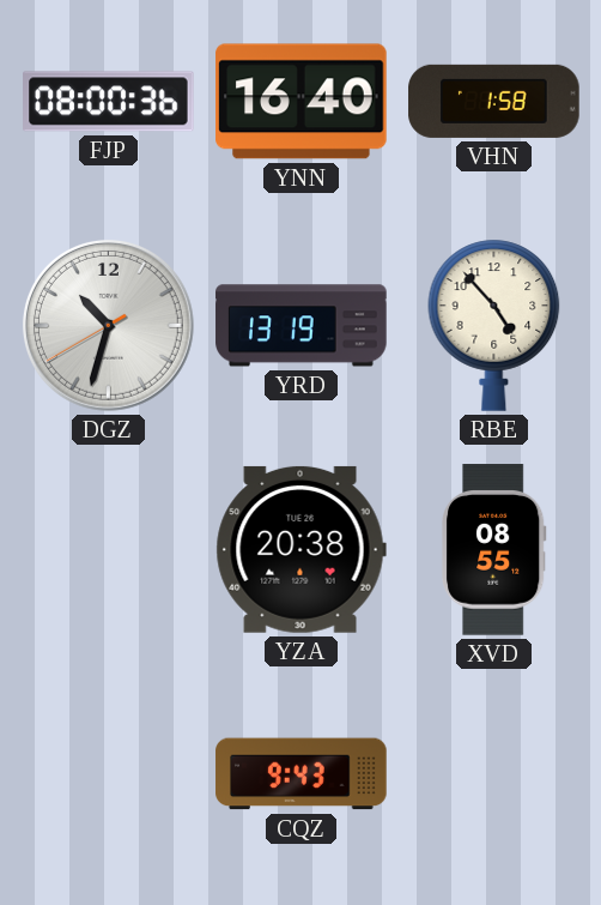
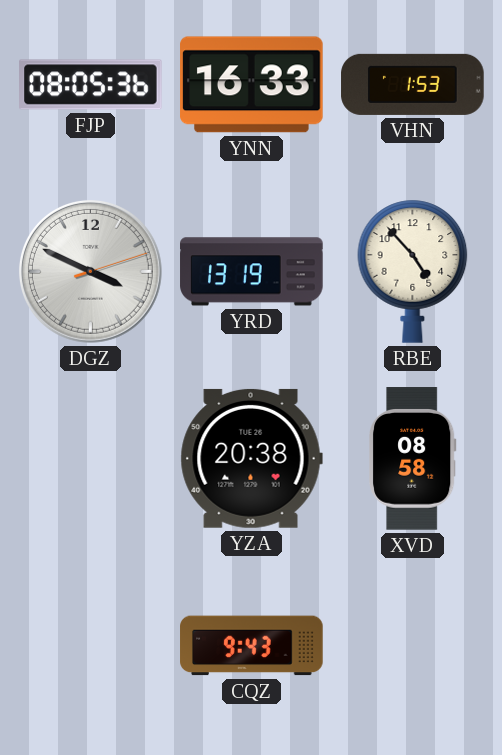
FJP: 08:00 -> 08:05
YNN: 16:40 -> 16:33
VHN: 1:58 -> 1:53
DGZ: 10:32 -> 3:49
XVD: 08:55 -> 08:58
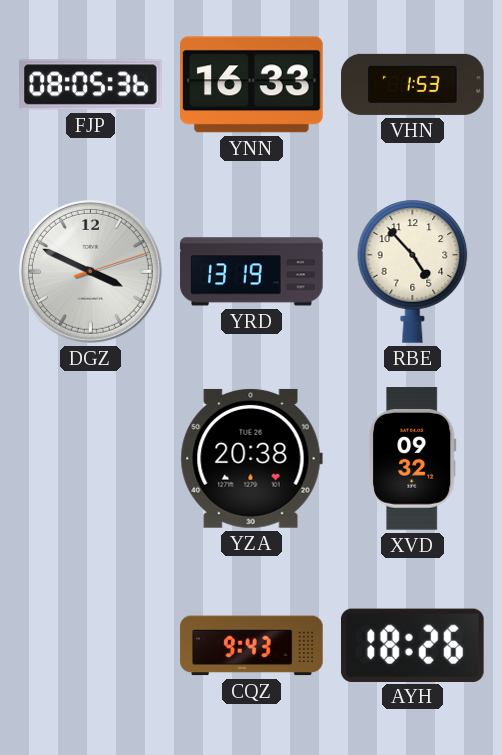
XVD: 08:58 -> 09:32
AYH: none -> 18:26
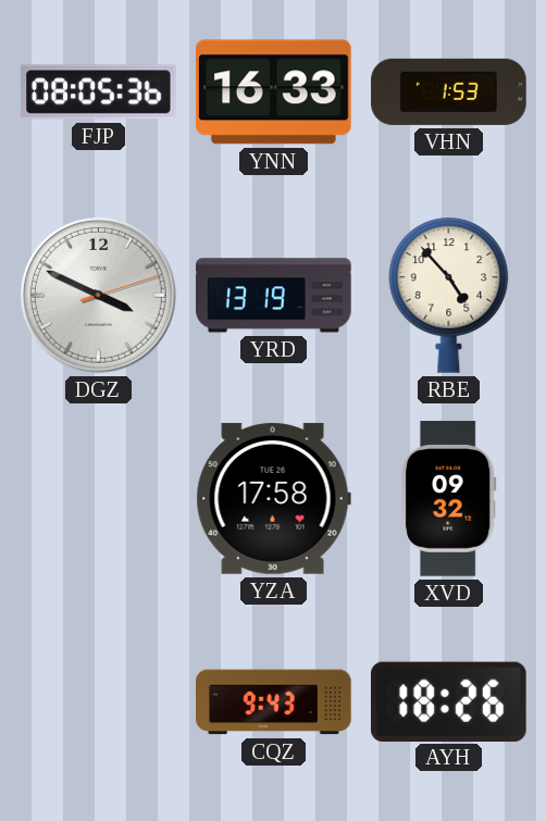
YZA: 20:38 -> 17:58
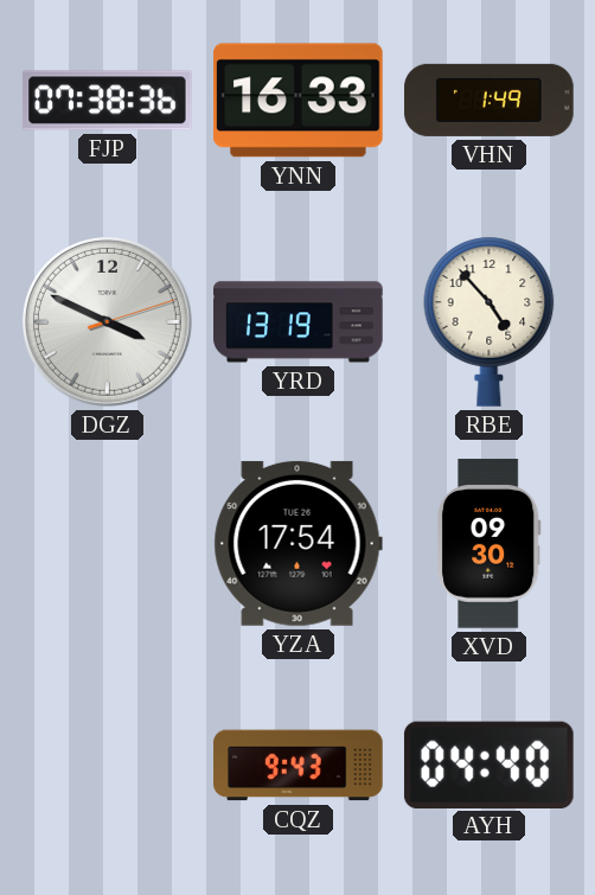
FJP: 08:05 -> 07:38
VHN: 1:53 -> 1:49
YZA: 17:58 -> 17:54
XVD: 09:32 -> 09:30
AYH: 18:26 -> 04:40
